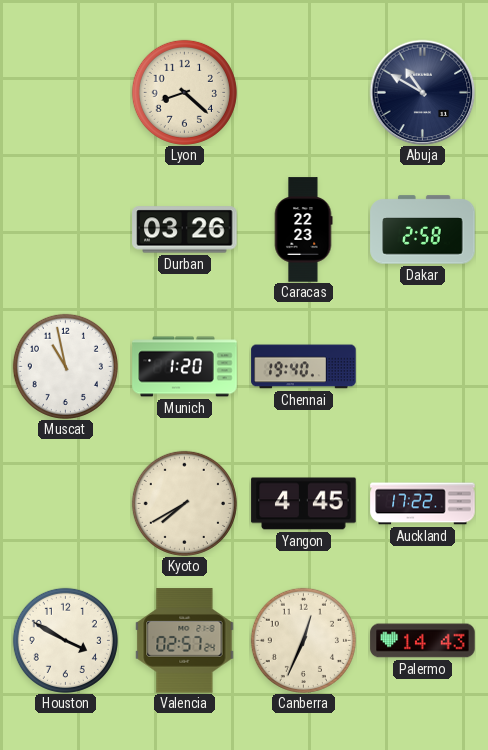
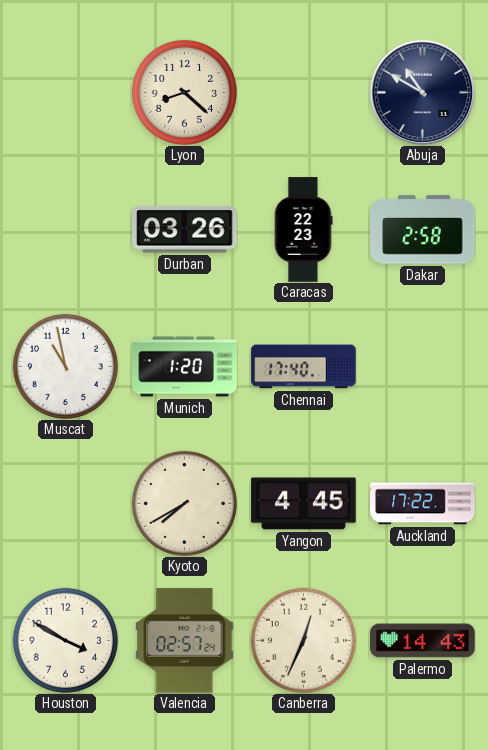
Chennai: 19:40 -> 17:40
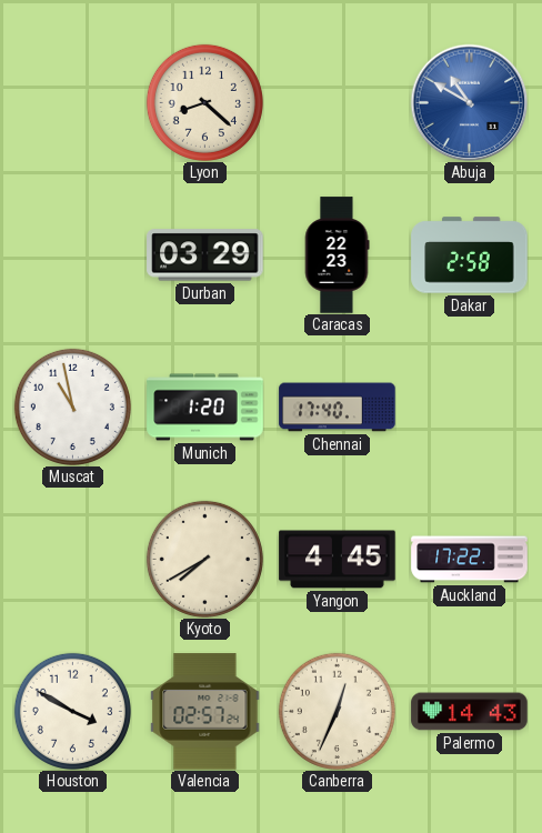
Abuja dial: navy -> blue
Durban: 03:26 -> 03:29
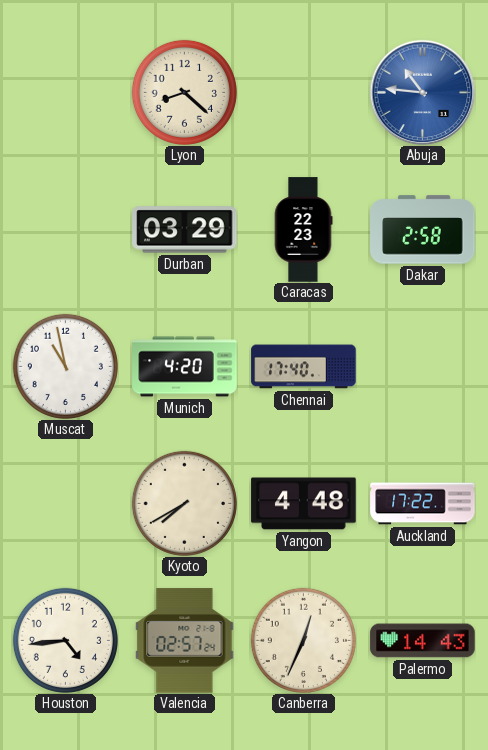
Abuja: 10:50 -> 10:46
Munich: 1:20 -> 4:20
Yangon: 4:45 -> 4:48
Houston: 3:50 -> 4:44
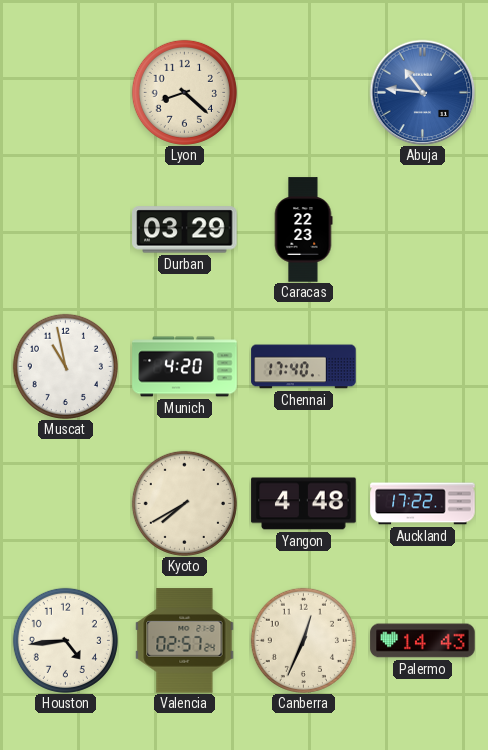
Dakar: 2:58 -> none
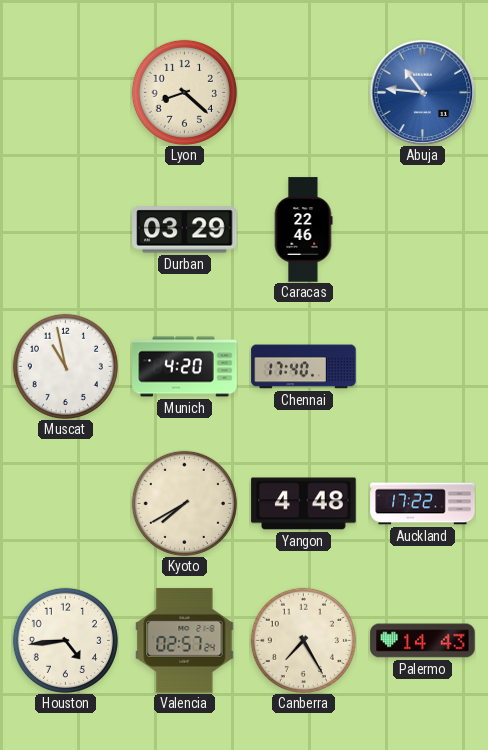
Caracas: 22:23 -> 22:46
Canberra: 12:34 -> 7:25
